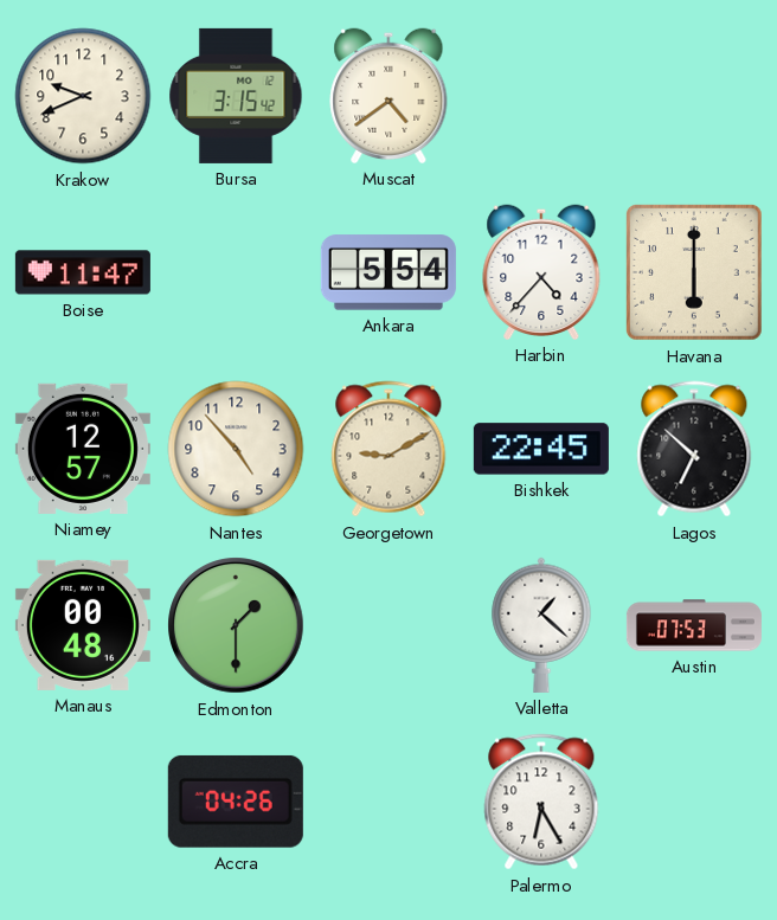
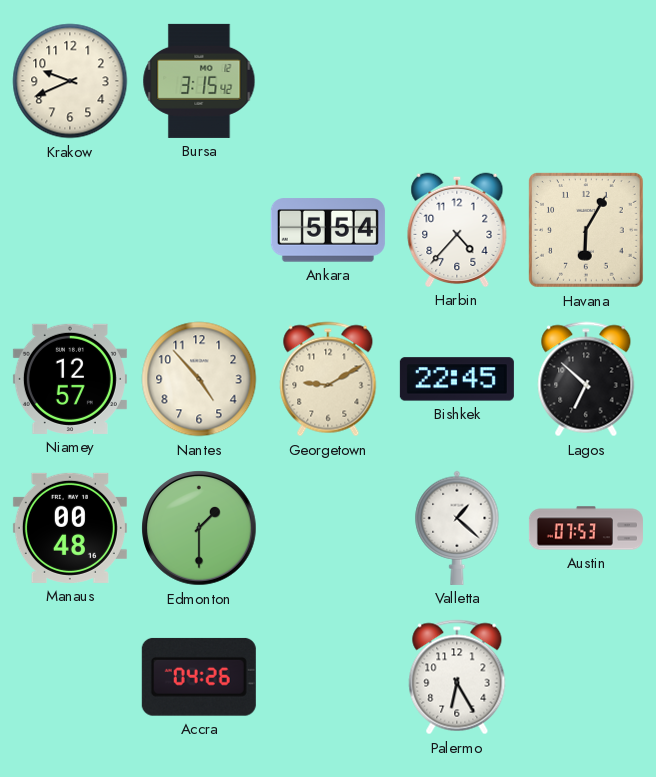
Muscat: 4:39 -> none
Boise: 11:47 -> none
Havana: 6:00 -> 6:05
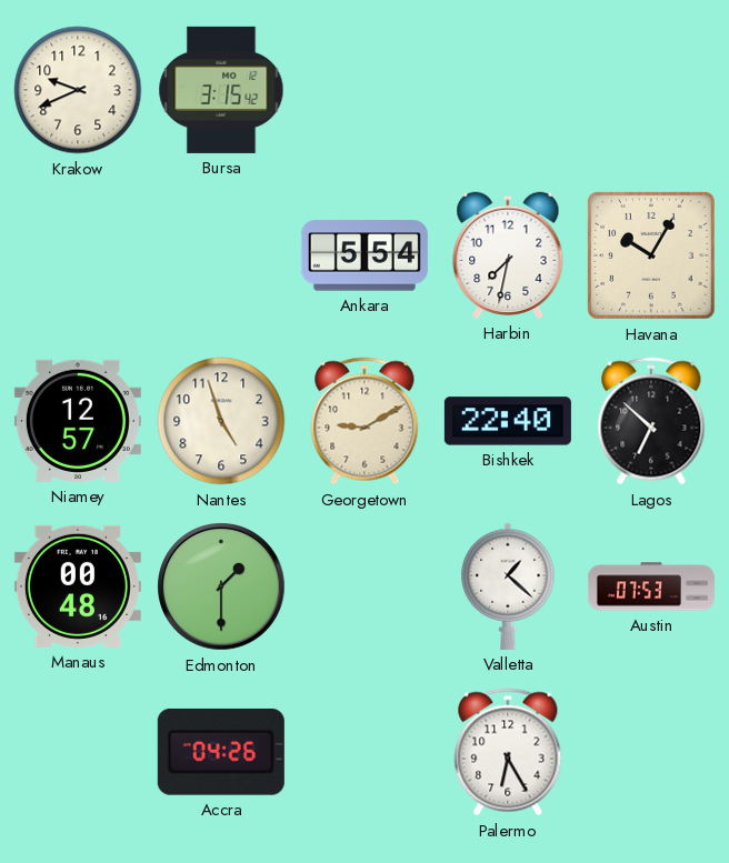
Harbin: 4:37 -> 7:32
Havana: 6:05 -> 10:05
Nantes: 4:53 -> 4:57
Bishkek: 22:45 -> 22:40
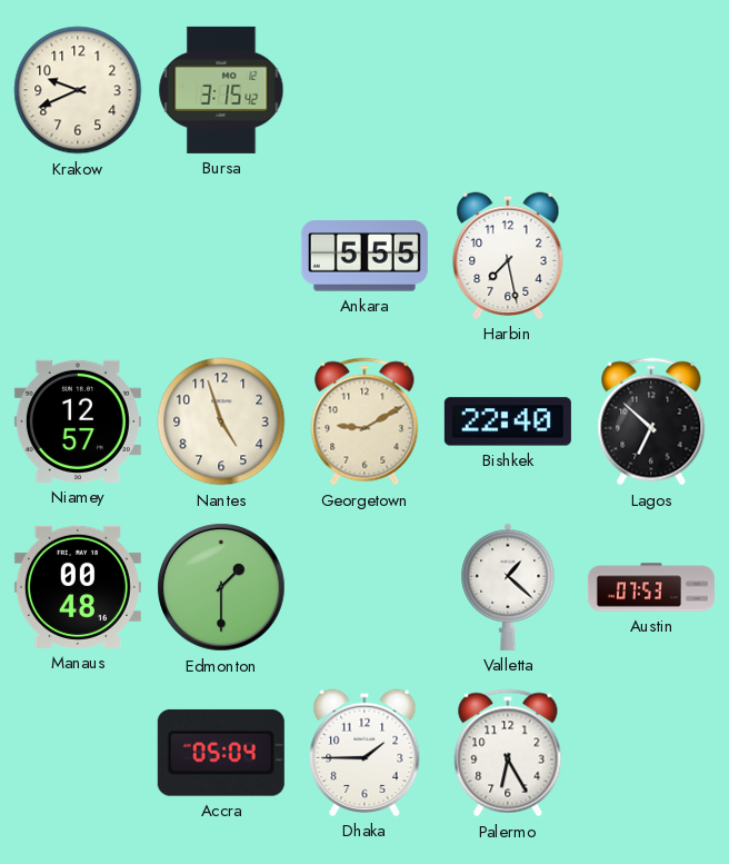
Ankara: 5:54 -> 5:55
Harbin: 7:32 -> 7:28
Havana: 10:05 -> none
Accra: 04:26 -> 05:04
Dhaka: none -> 1:45
